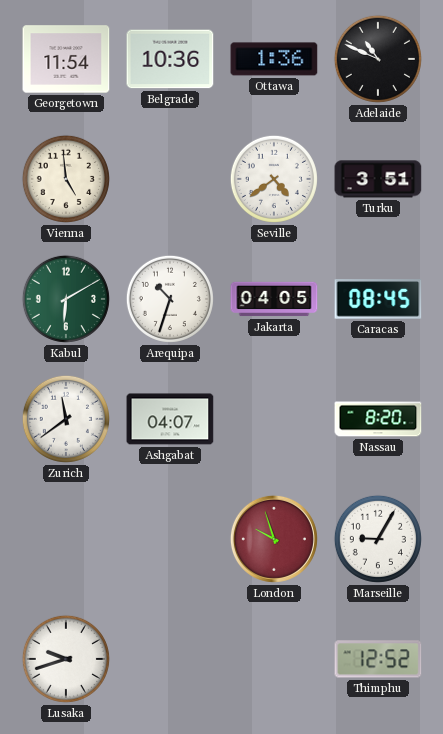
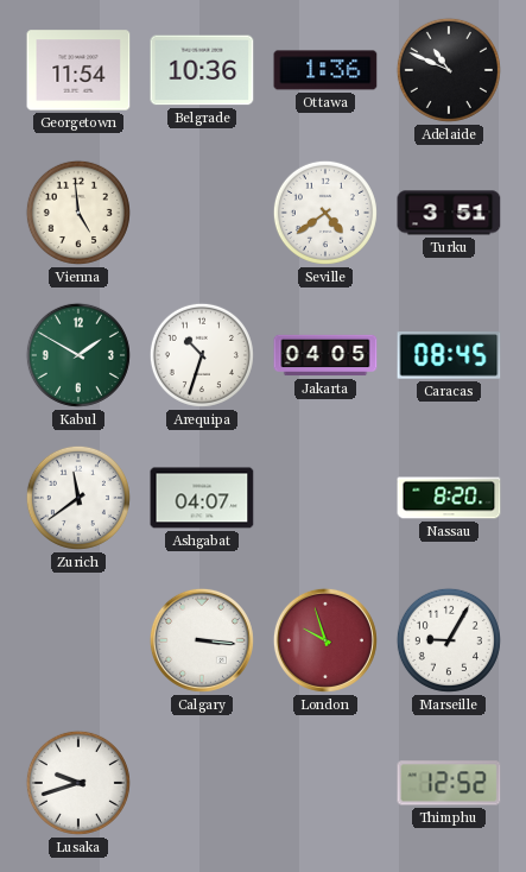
Kabul: 6:10 -> 1:50
Calgary: none -> 3:16
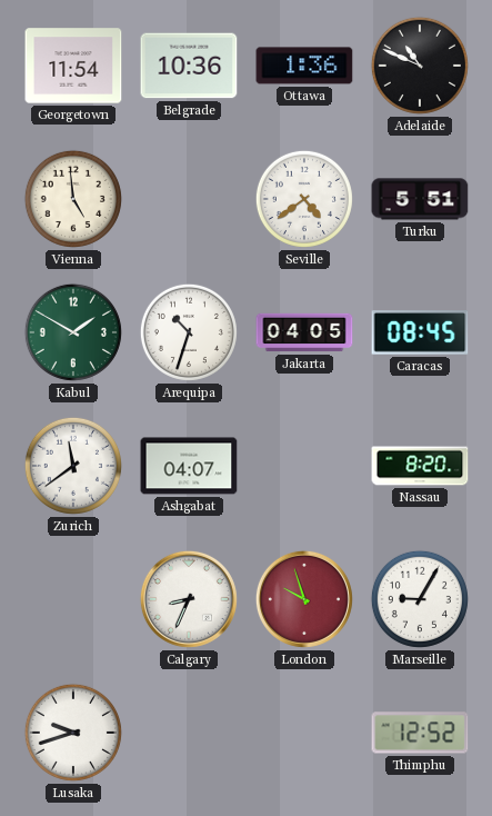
Turku: 3:51 -> 5:51
Calgary: 3:16 -> 8:34
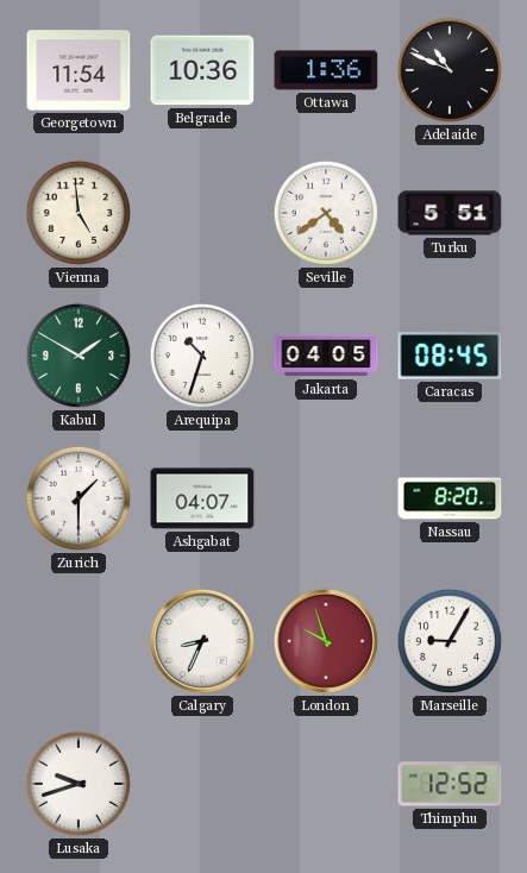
Zurich: 11:39 -> 1:30
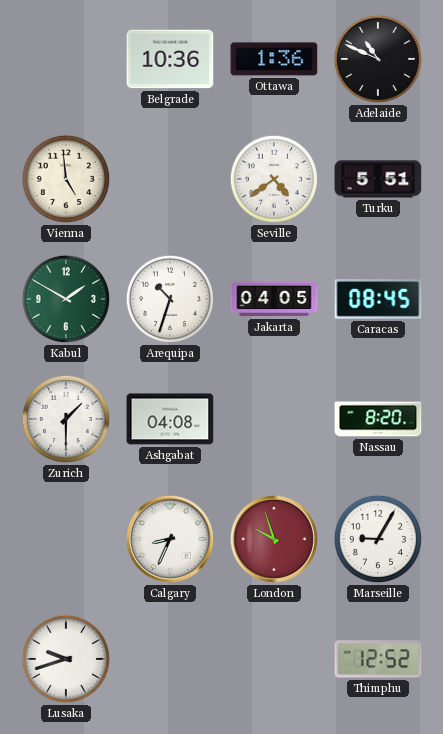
Georgetown: 11:54 -> none
Ashgabat: 04:07 -> 04:08
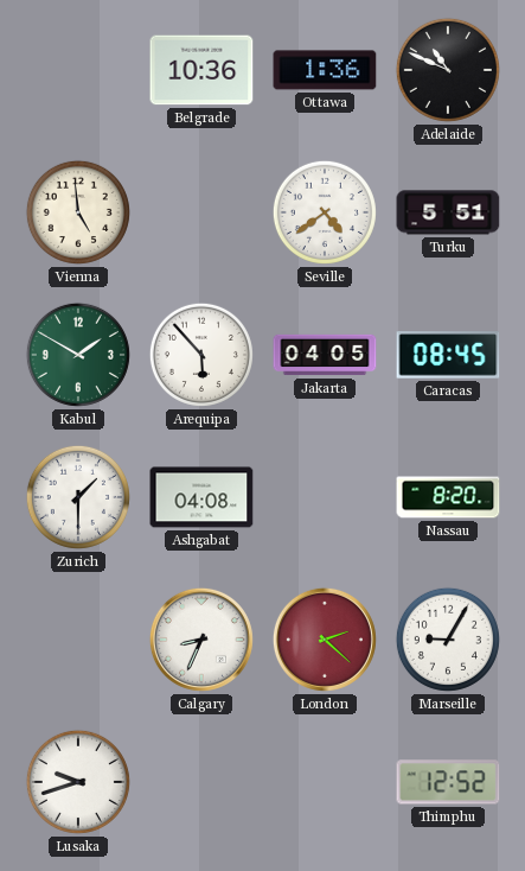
Arequipa: 10:33 -> 5:53
London: 9:57 -> 2:22
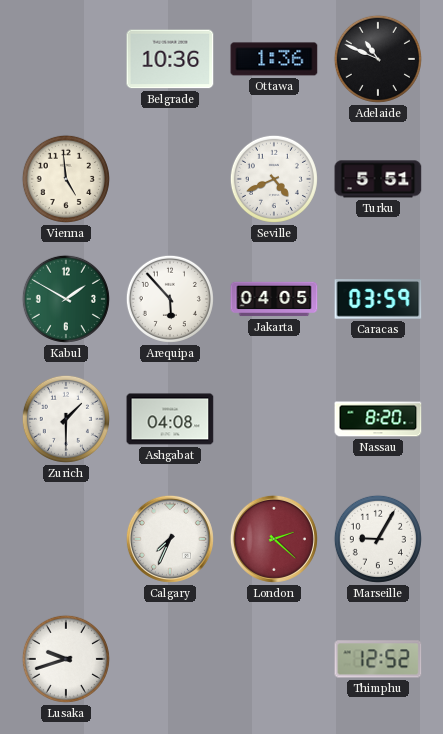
Seville: 4:39 -> 4:41
Caracas: 08:45 -> 03:59
Calgary: 8:34 -> 7:34
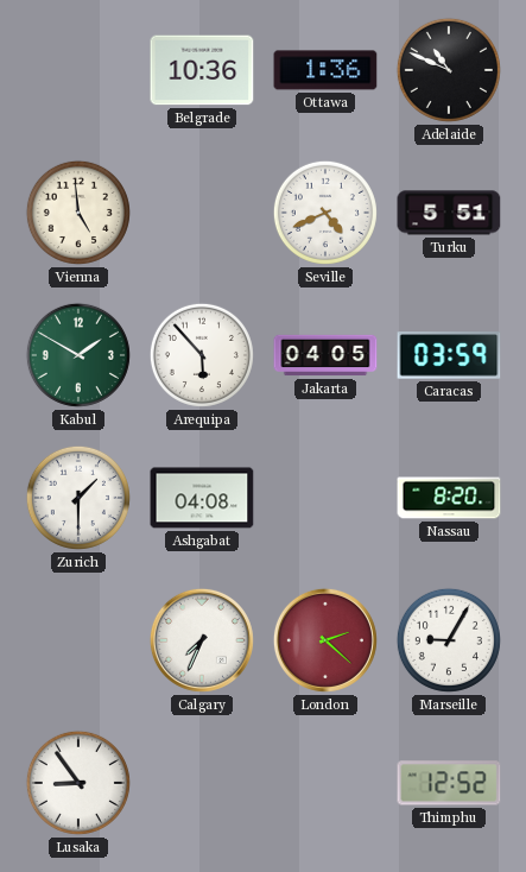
Lusaka: 9:42 -> 8:54
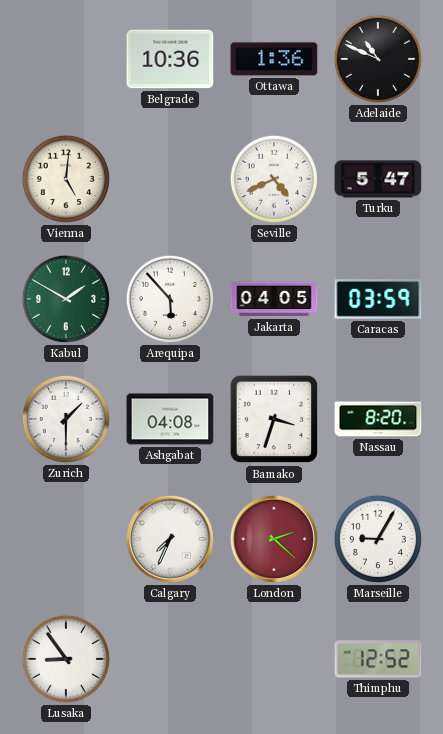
Vienna: 4:59 -> 5:01
Turku: 5:51 -> 5:47
Bamako: none -> 3:33
